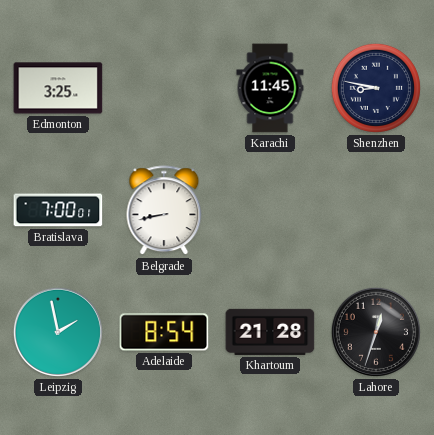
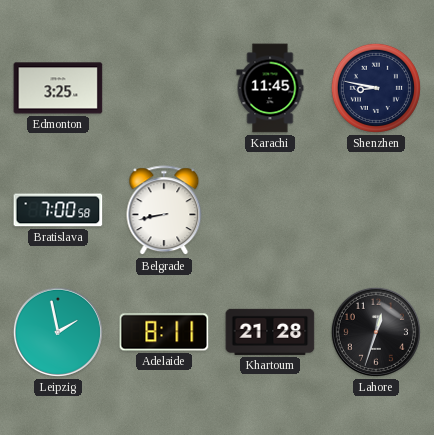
Bratislava: 7:00:01 -> 7:00:58
Adelaide: 8:54 -> 8:11
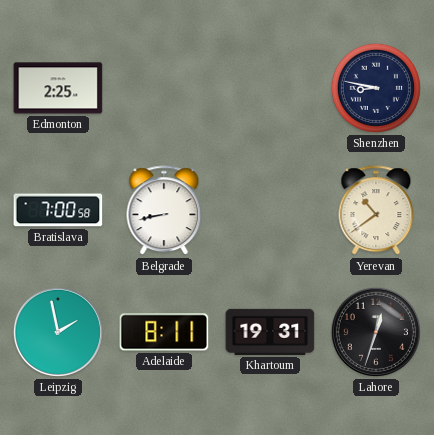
Edmonton: 3:25 -> 2:25
Karachi: 11:45 -> none
Yerevan: none -> 10:39
Khartoum: 21:28 -> 19:31
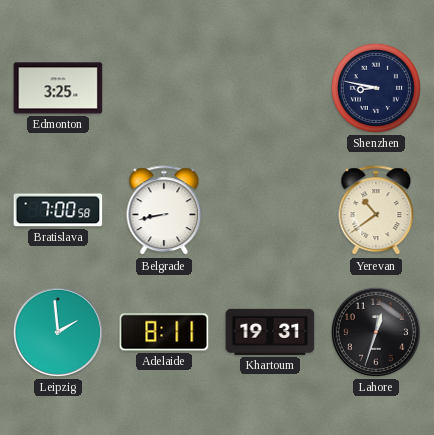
Edmonton: 2:25 -> 3:25
Leipzig: 1:58 -> 1:59
